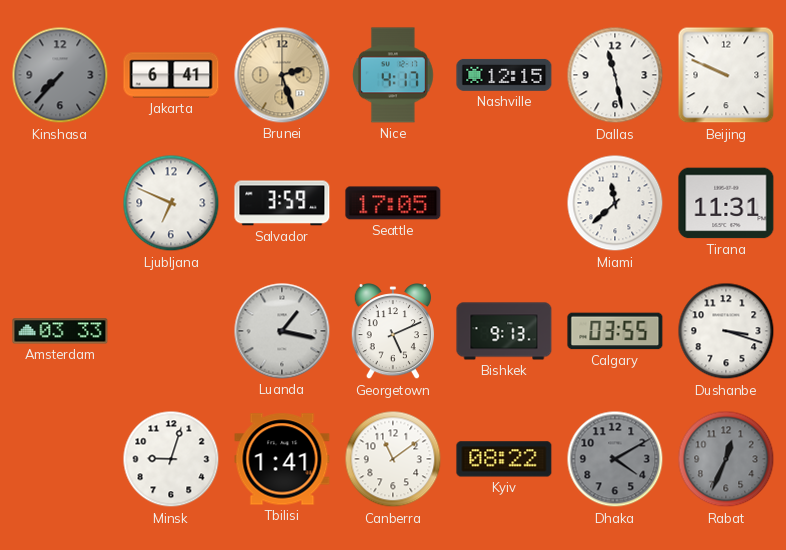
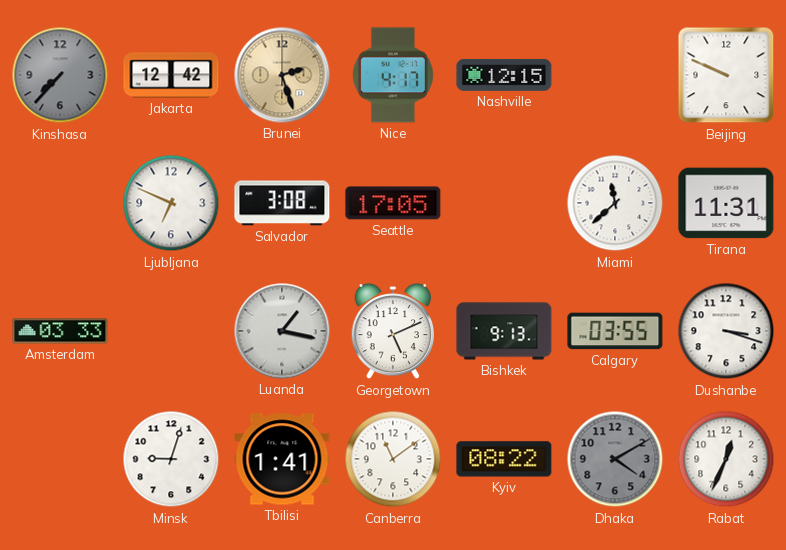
Jakarta: 6:41 -> 12:42
Dallas: 11:28 -> none
Salvador: 3:59 -> 3:08
Rabat dial: grey -> white
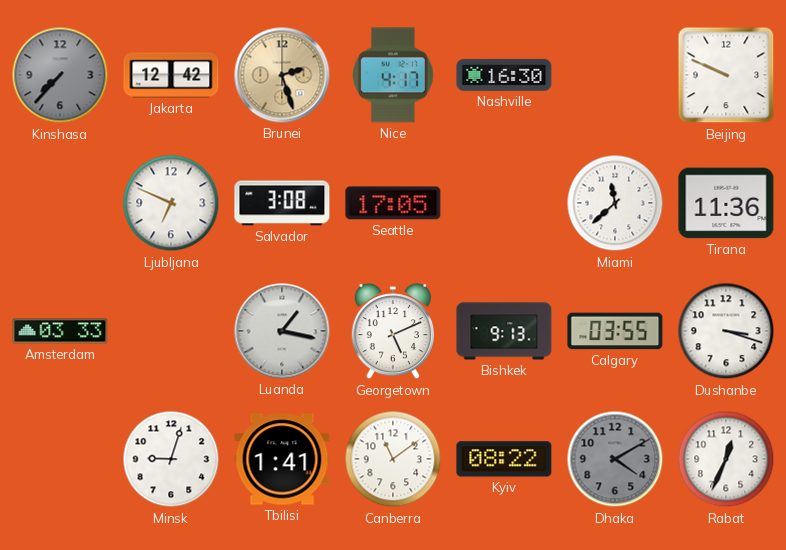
Nashville: 12:15 -> 16:30
Tirana: 11:31 -> 11:36
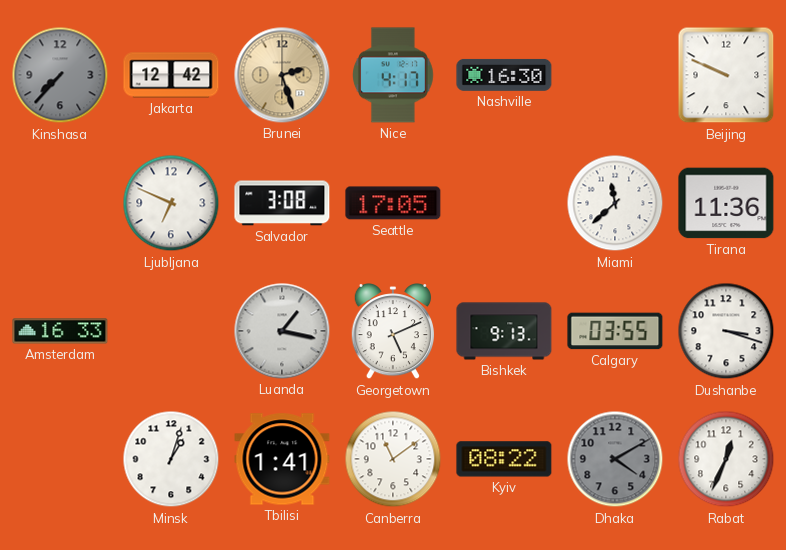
Amsterdam: 03:33 -> 16:33
Minsk: 9:03 -> 1:03
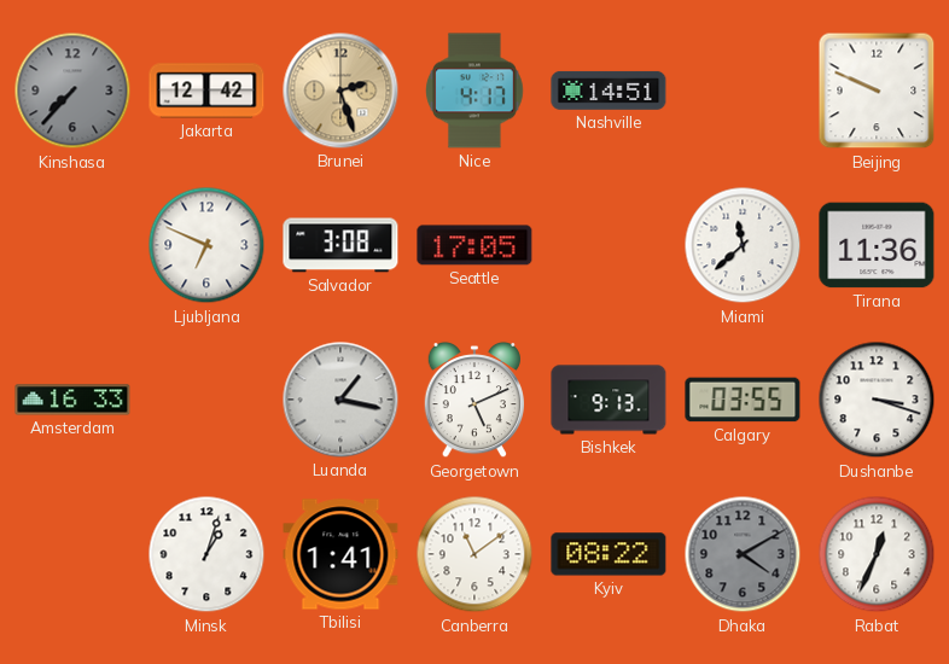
Nashville: 16:30 -> 14:51
